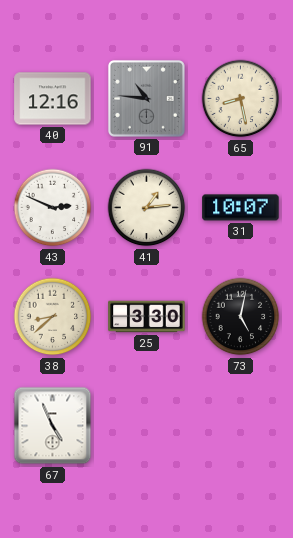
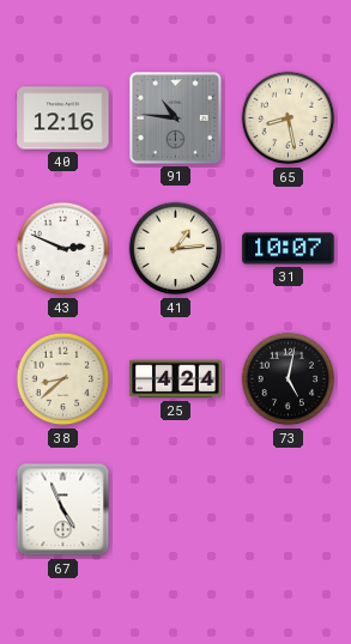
25: 3:30 -> 4:24
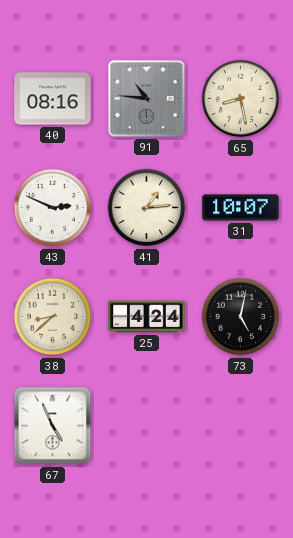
40: 12:16 -> 08:16
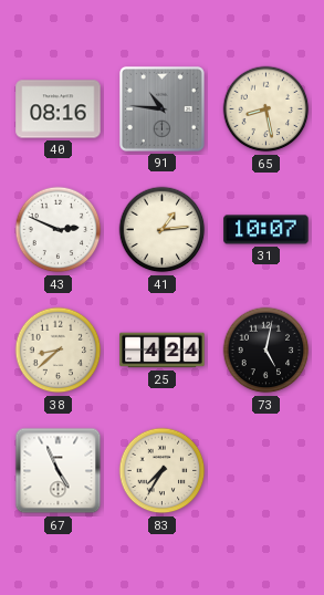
83: none -> 7:35
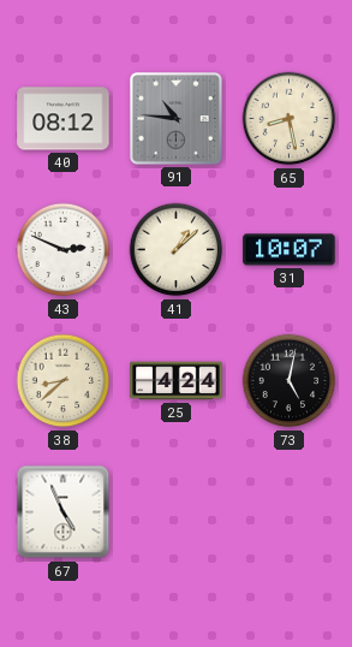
40: 08:16 -> 08:12
41: 1:14 -> 1:08
83: 7:35 -> none
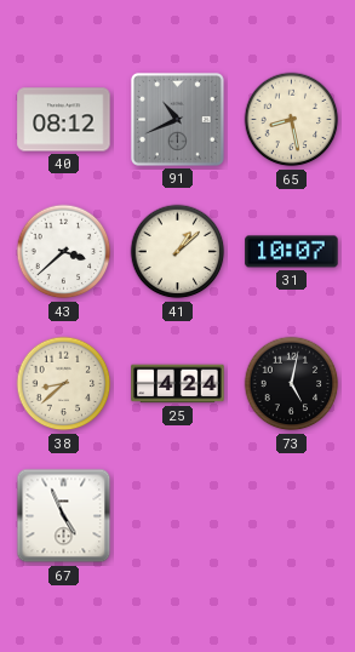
91: 10:46 -> 10:41
43: 2:49 -> 3:38
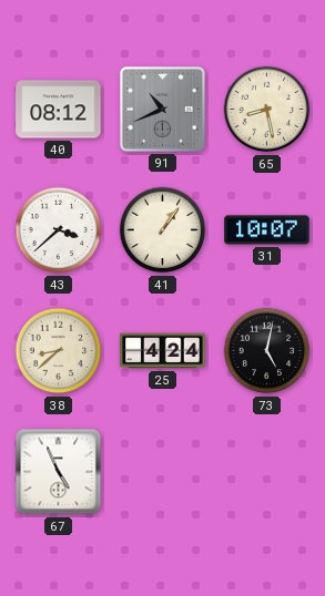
41: 1:08 -> 1:06
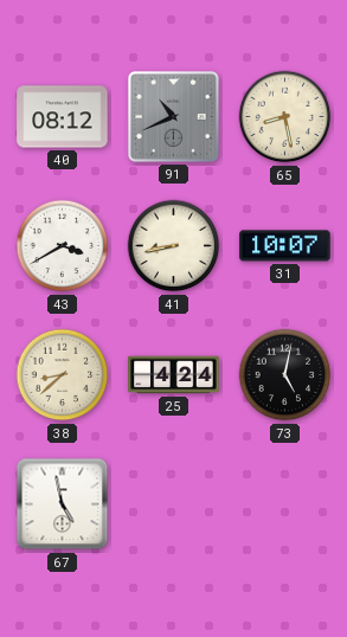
43: 3:38 -> 3:40
41: 1:06 -> 8:43
67: 4:56 -> 4:58
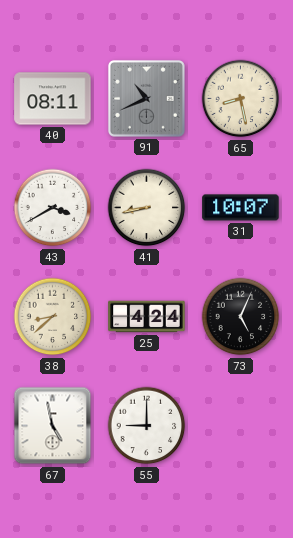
40: 08:12 -> 08:11
73: 5:02 -> 5:04
55: none -> 9:00
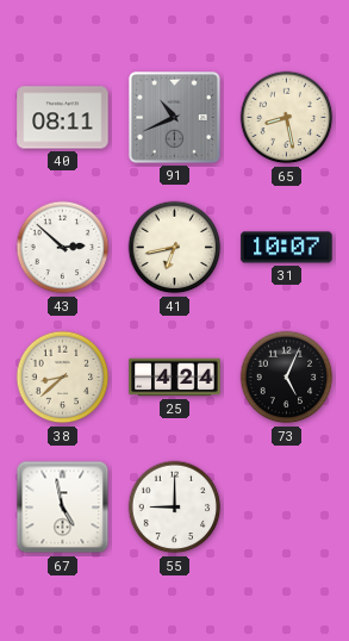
43: 3:40 -> 2:52
41: 8:43 -> 6:43
